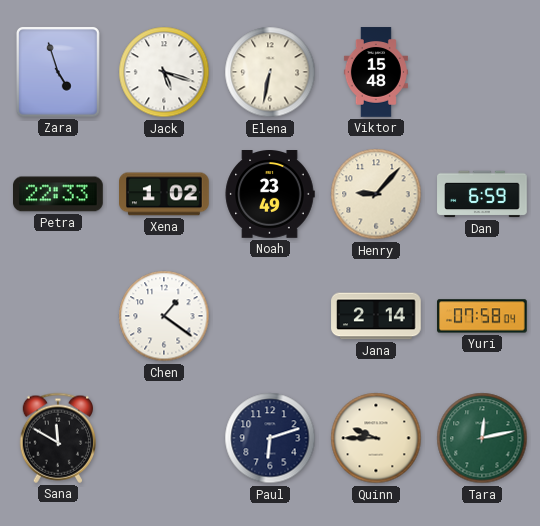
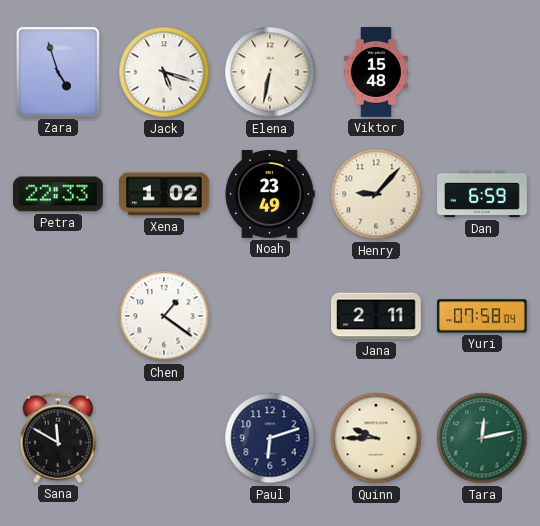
Jana: 2:14 -> 2:11
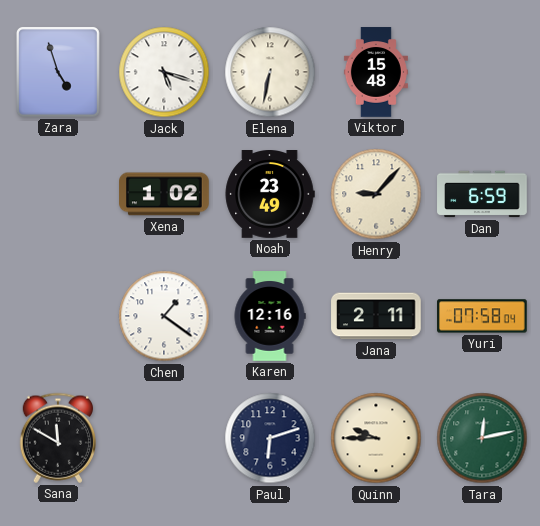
Petra: 22:33 -> none
Karen: none -> 12:16
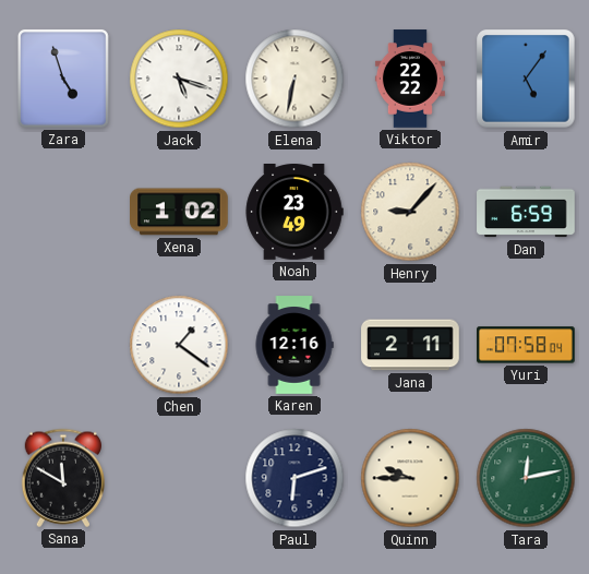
Viktor: 15:48 -> 22:22
Amir: none -> 5:06
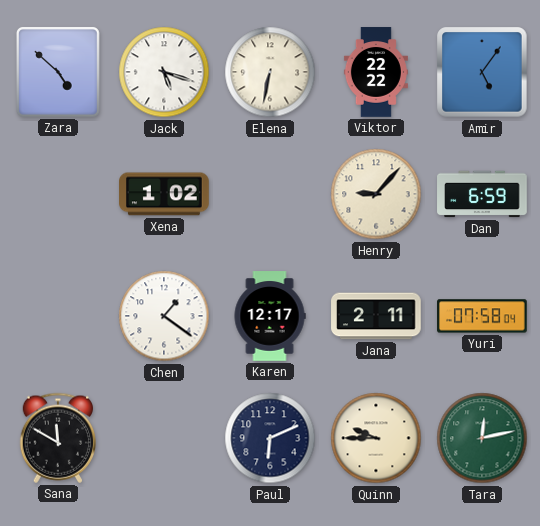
Zara: 4:57 -> 4:52
Noah: 23:49 -> none
Karen: 12:16 -> 12:17
Paul: 6:12 -> 6:11
